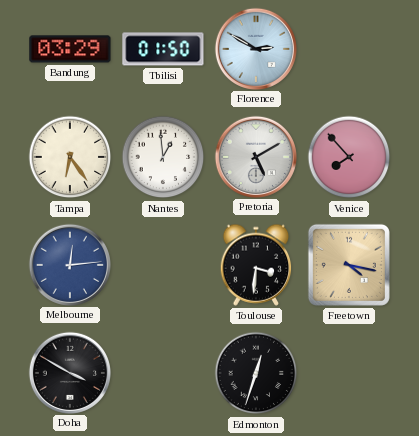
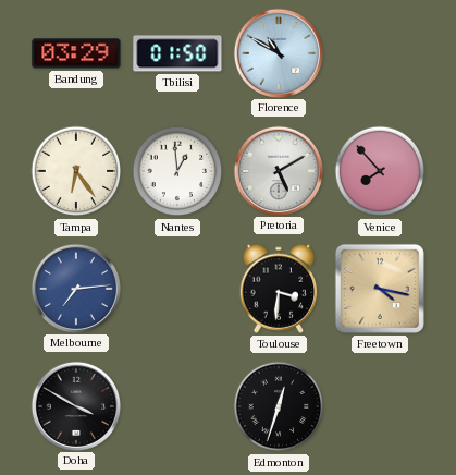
Florence: 2:50 -> 10:50
Melbourne: 12:14 -> 7:14
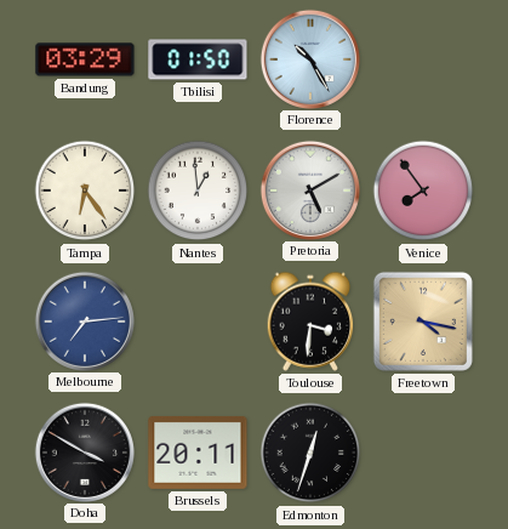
Florence: 10:50 -> 10:25
Venice: 7:53 -> 7:54
Brussels: none -> 20:11
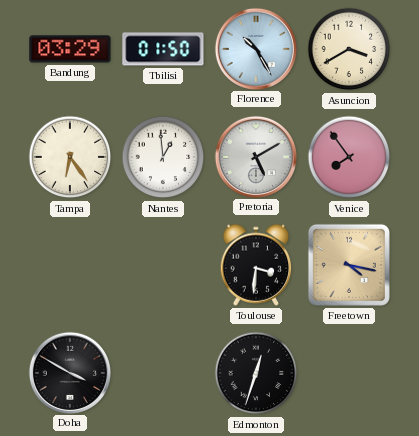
Asuncion: none -> 3:40
Melbourne: 7:14 -> none
Brussels: 20:11 -> none
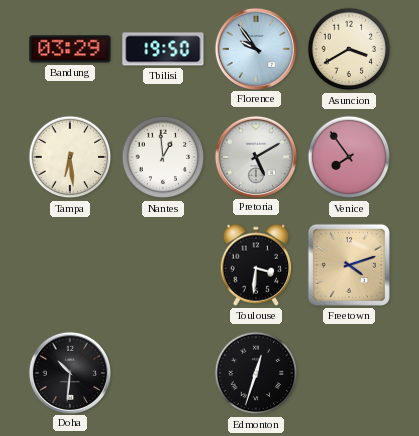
Tbilisi: 01:50 -> 19:50
Florence: 10:25 -> 9:54
Tampa: 6:24 -> 6:29
Freetown: 4:17 -> 4:12
Doha: 3:50 -> 10:31
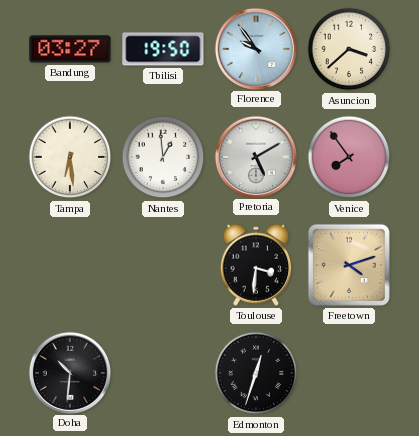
Bandung: 03:29 -> 03:27
Asuncion: 3:40 -> 3:38
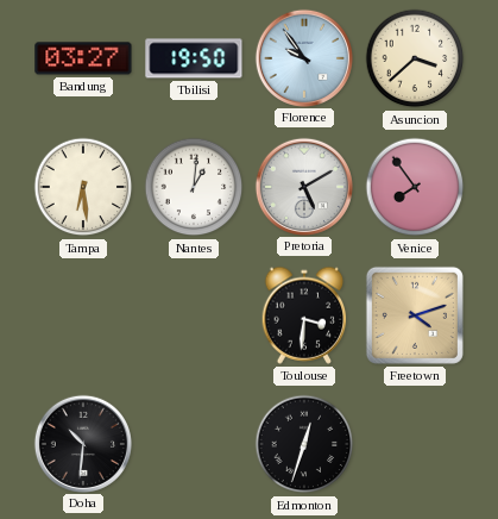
Nantes: 12:59 -> 1:01
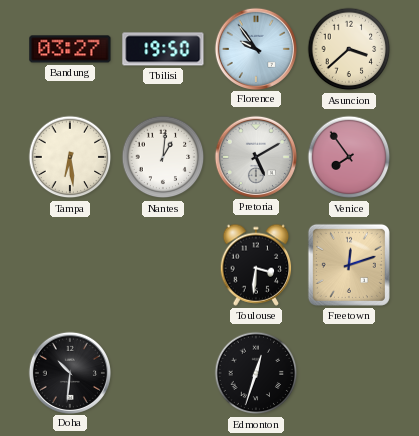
Freetown: 4:12 -> 12:12
